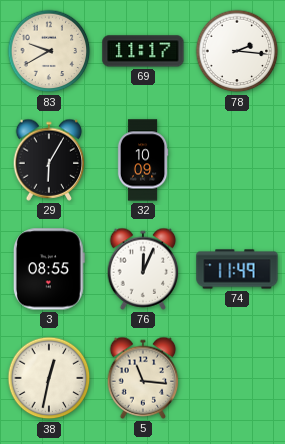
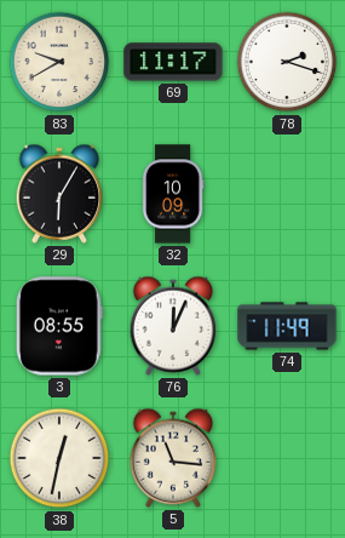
78: 2:16 -> 2:18
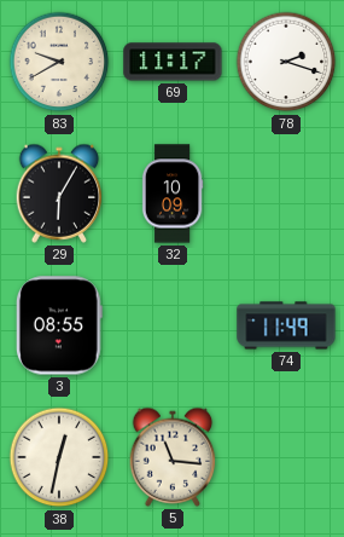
76: 12:04 -> none
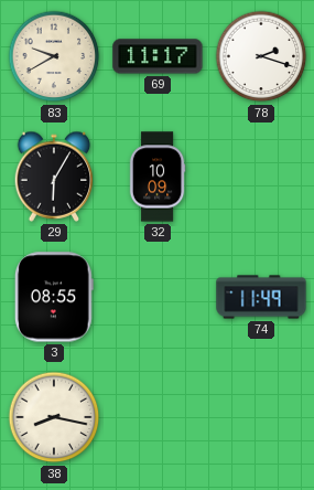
38: 12:32 -> 8:17
5: 11:16 -> none
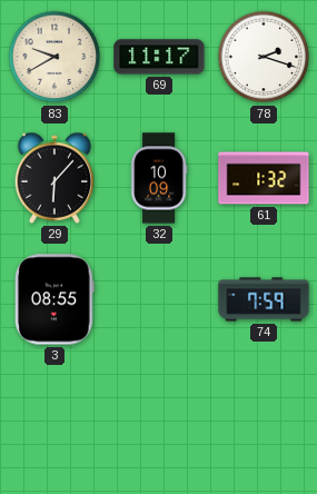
29: 6:05 -> 6:07
61: none -> 1:32
74: 11:49 -> 7:59
38: 8:17 -> none
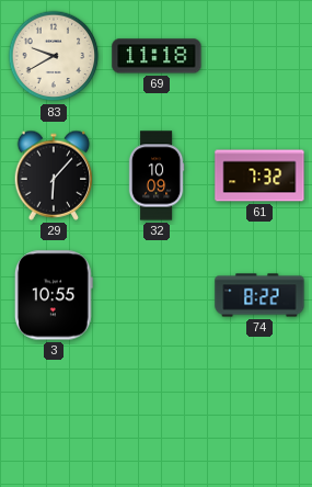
69: 11:17 -> 11:18
78: 2:18 -> none
61: 1:32 -> 7:32
3: 08:55 -> 10:55
74: 7:59 -> 8:22
